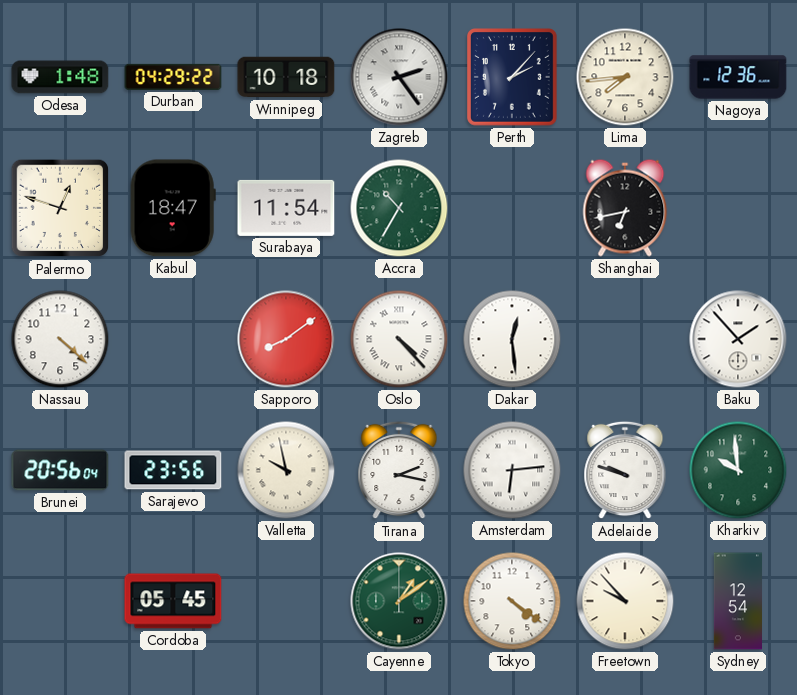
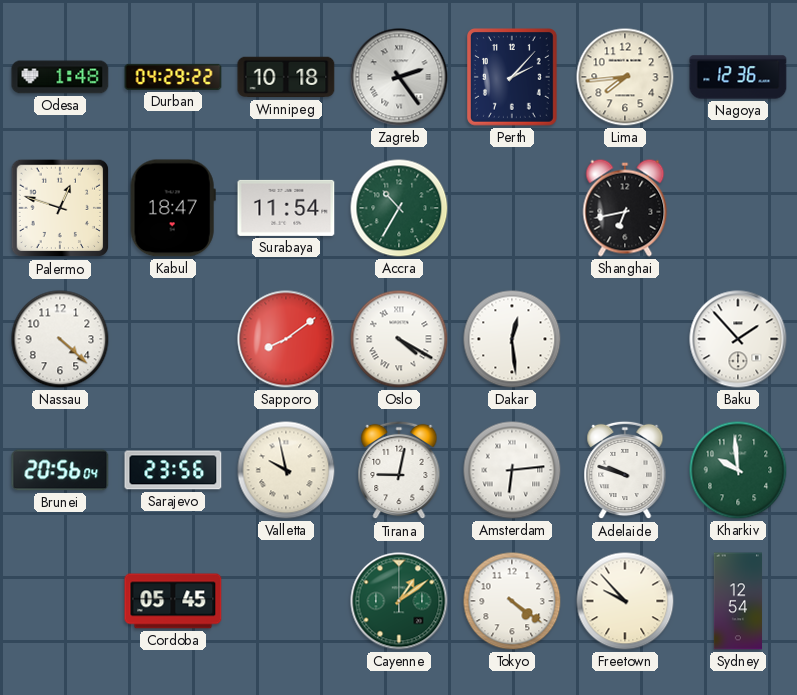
Oslo: 4:23 -> 4:20
Tirana: 2:17 -> 9:02
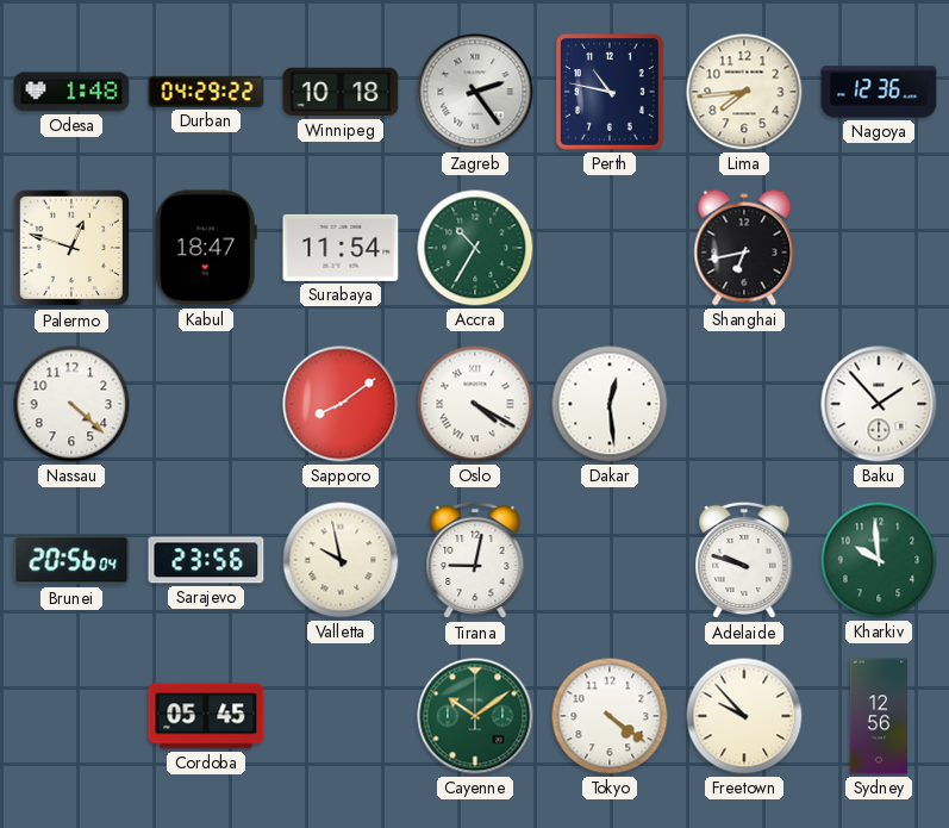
Perth: 2:07 -> 10:47
Amsterdam: 6:14 -> none
Cayenne: 1:09 -> 10:09
Sydney: 12:54 -> 12:56
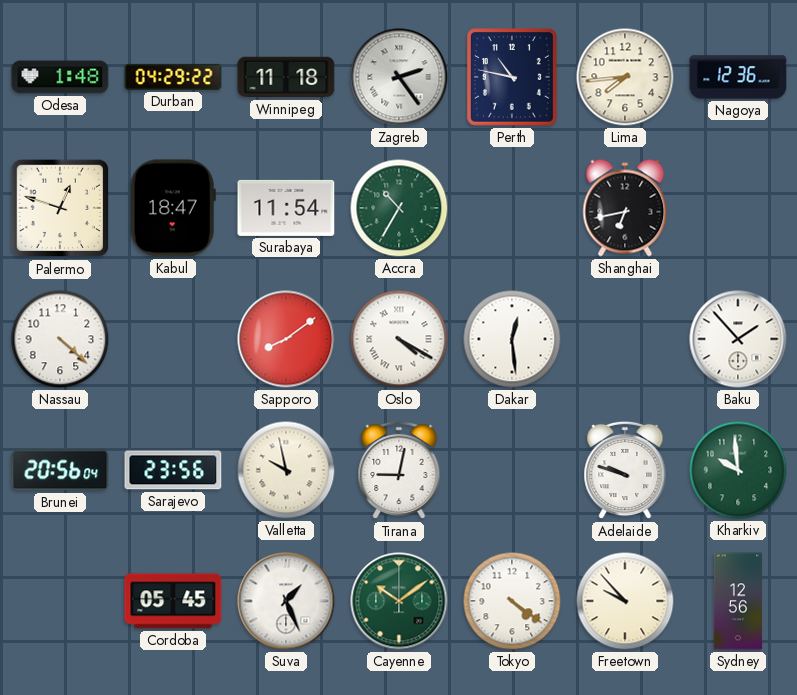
Winnipeg: 10:18 -> 11:18
Suva: none -> 1:26
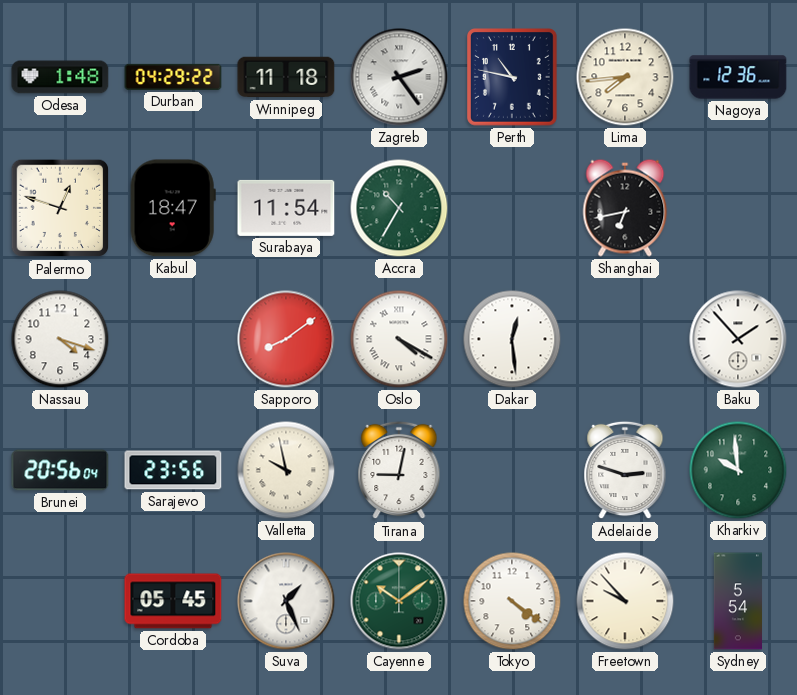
Nassau: 4:22 -> 4:18
Adelaide: 9:48 -> 2:48
Sydney: 12:56 -> 5:54
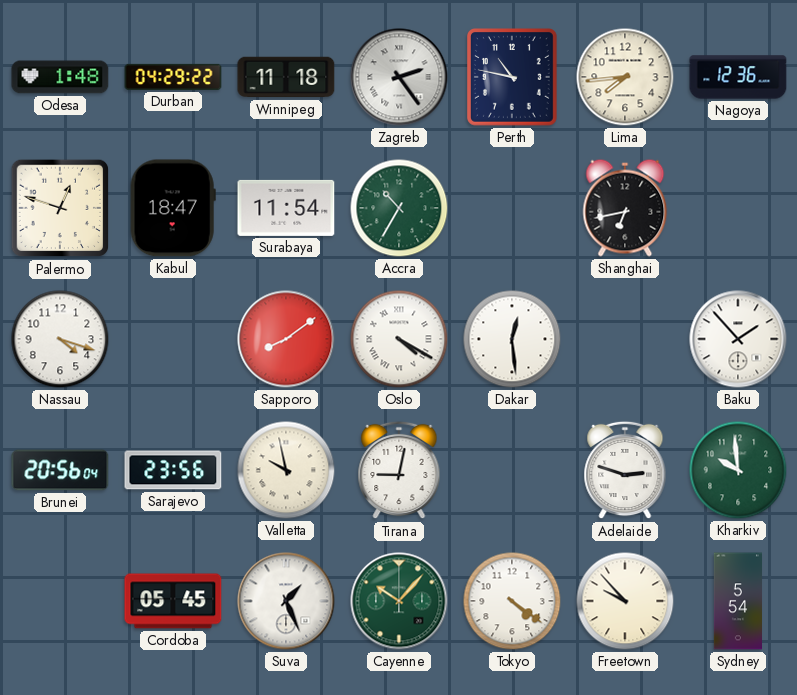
Cayenne: 10:09 -> 10:07
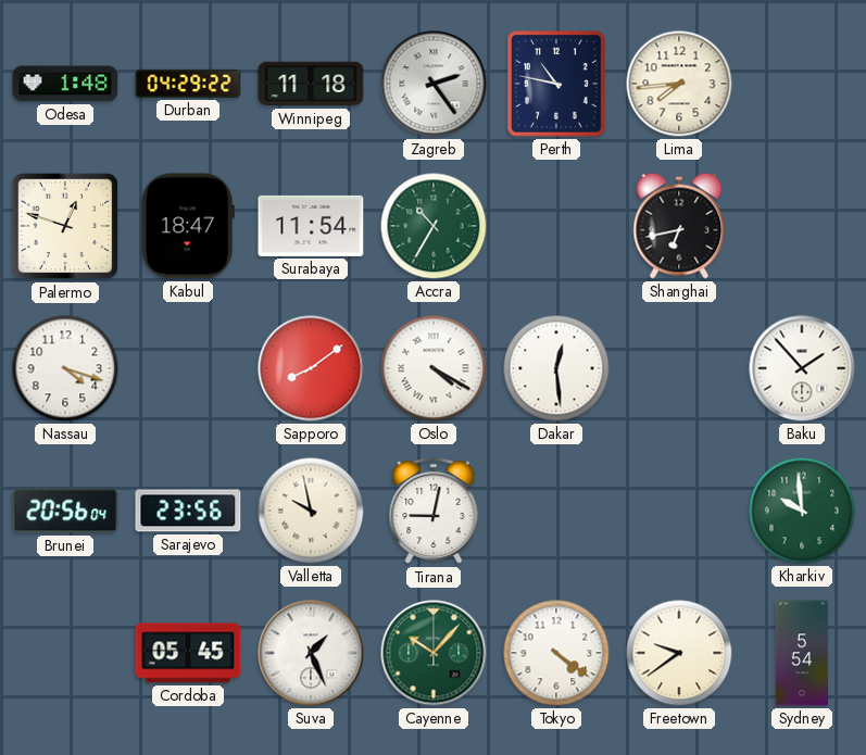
Nagoya: 12:36 -> none
Adelaide: 2:48 -> none
Freetown: 9:53 -> 9:39
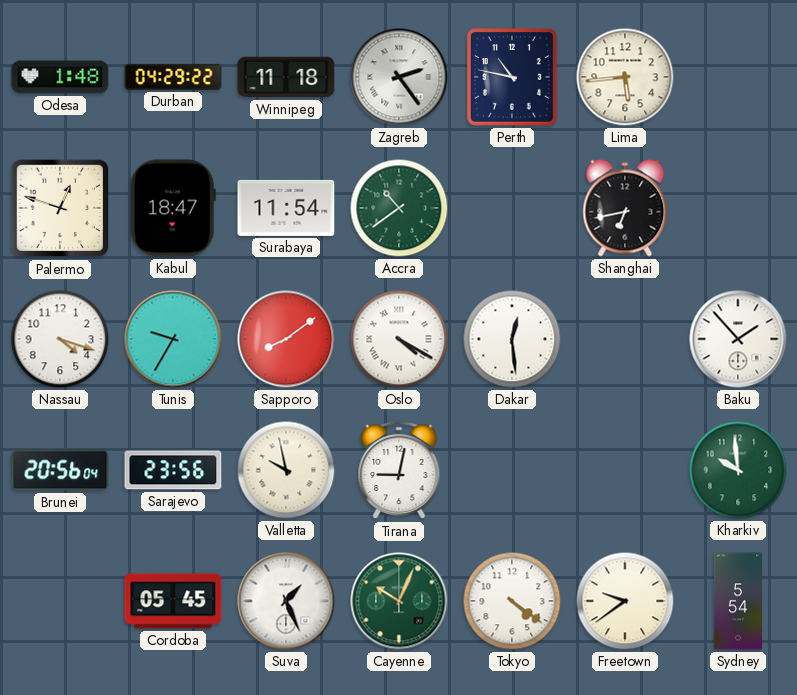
Lima: 7:44 -> 5:44
Accra: 10:35 -> 10:39
Tunis: none -> 9:35
Cayenne: 10:07 -> 10:04
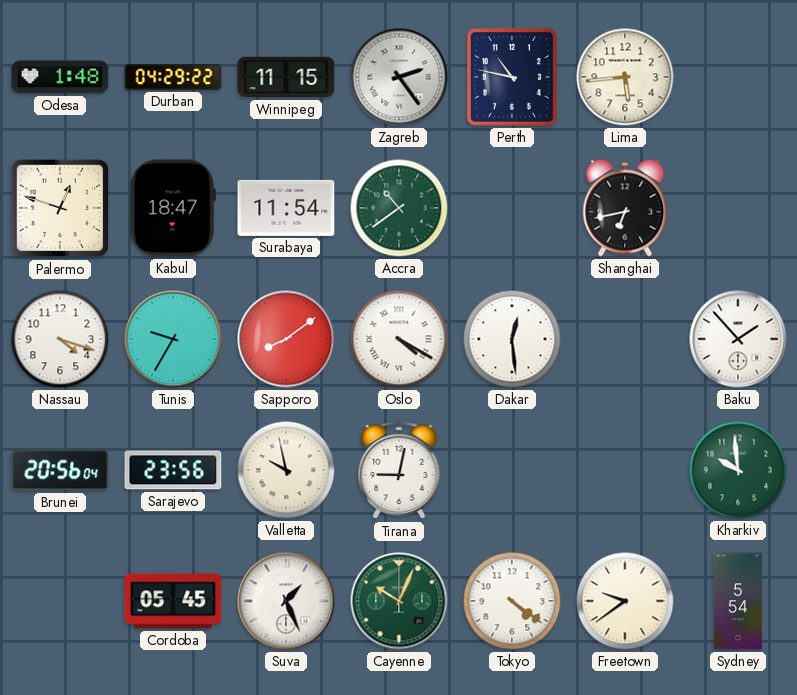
Winnipeg: 11:18 -> 11:15
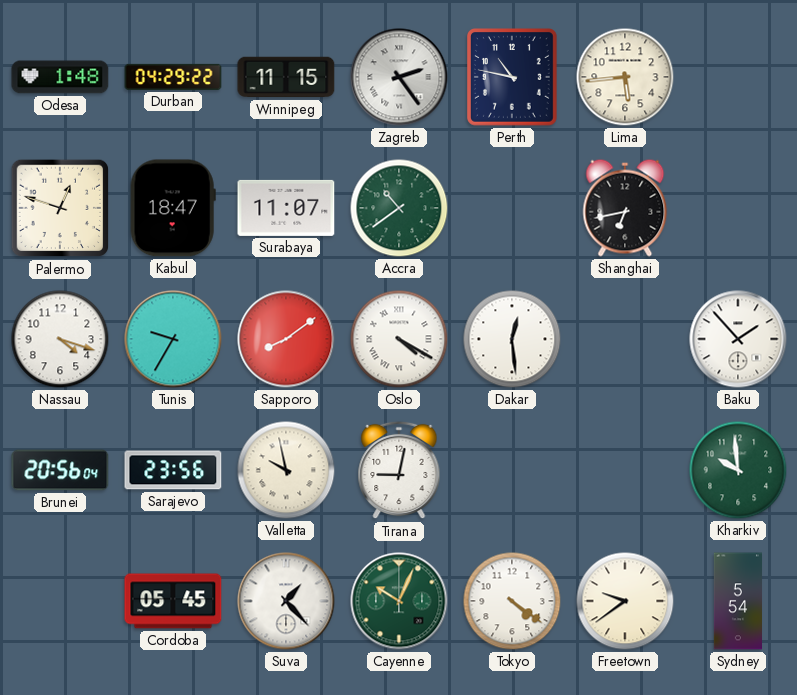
Surabaya: 11:54 -> 11:07
Suva: 1:26 -> 1:23
